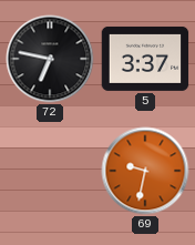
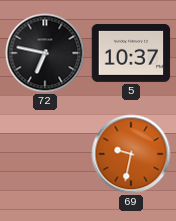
5: 3:37 -> 10:37
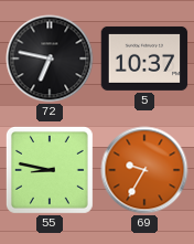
55: none -> 8:47
69: 9:32 -> 9:35
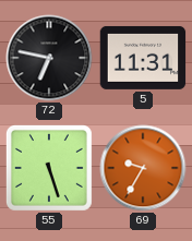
5: 10:37 -> 11:31
55: 8:47 -> 5:27
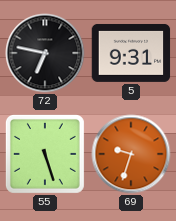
5: 11:31 -> 9:31
69: 9:35 -> 9:33
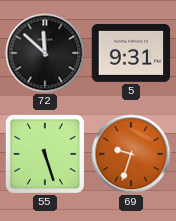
72: 6:47 -> 11:52
